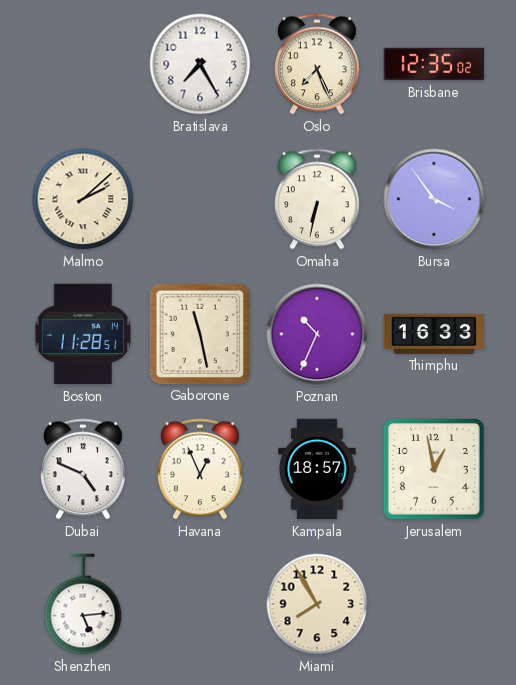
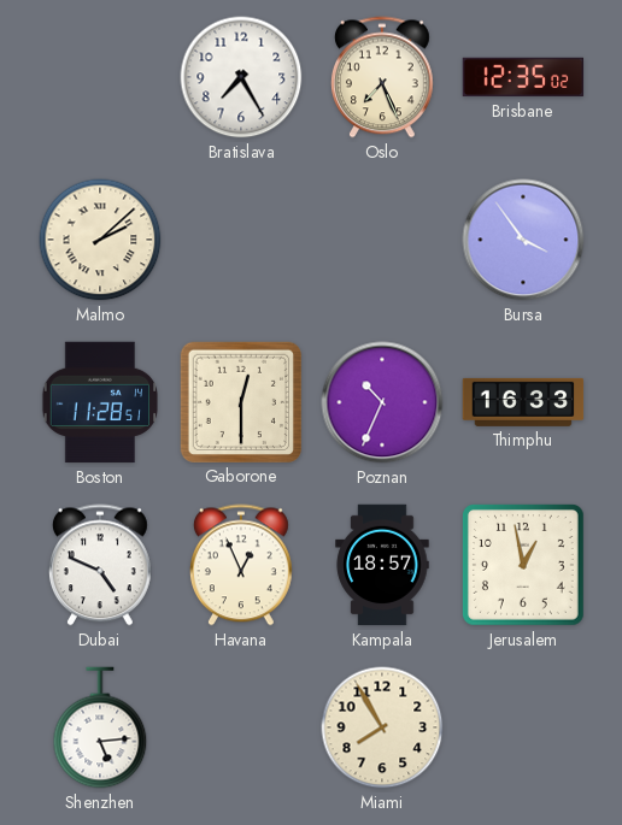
Omaha: 6:32 -> none
Gaborone: 11:28 -> 12:30
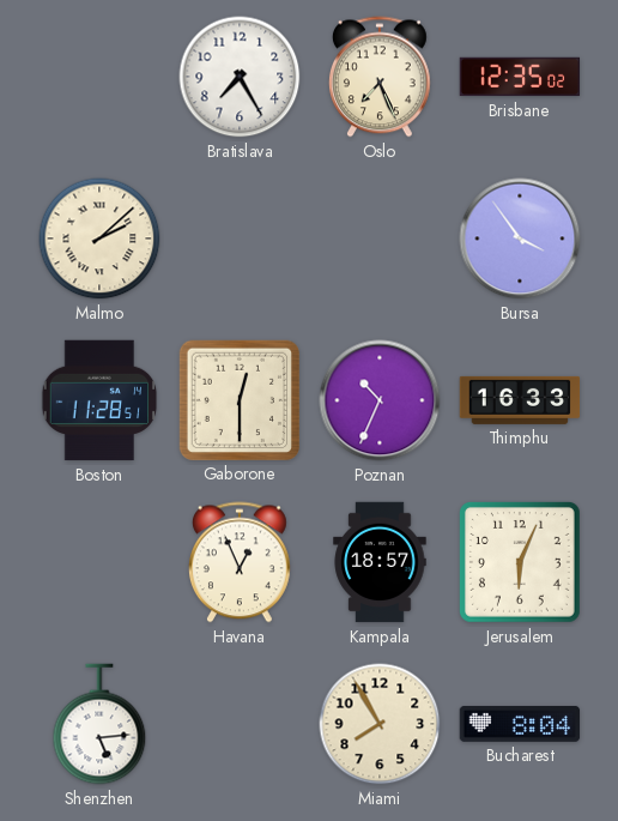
Dubai: 4:49 -> none
Jerusalem: 12:58 -> 6:04
Bucharest: none -> 8:04
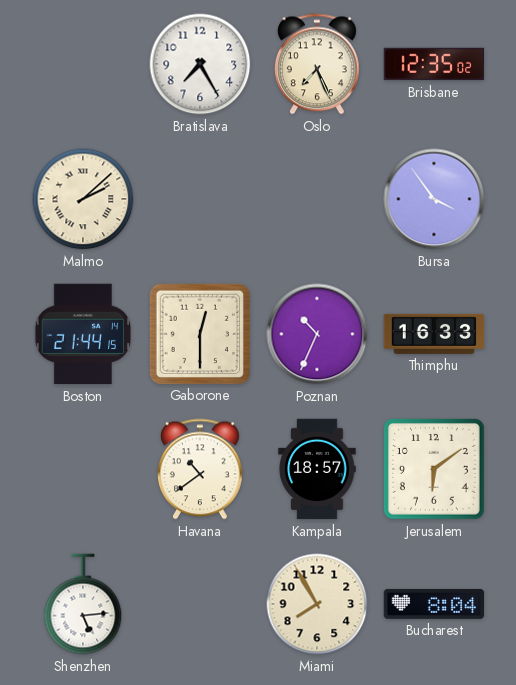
Boston: 11:28 -> 21:44
Havana: 12:56 -> 10:39
Jerusalem: 6:04 -> 6:09
